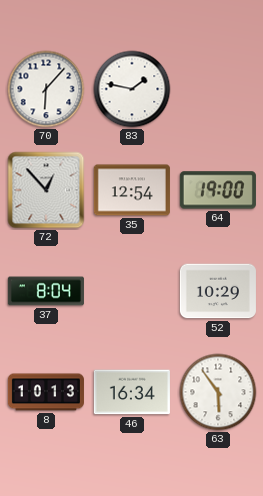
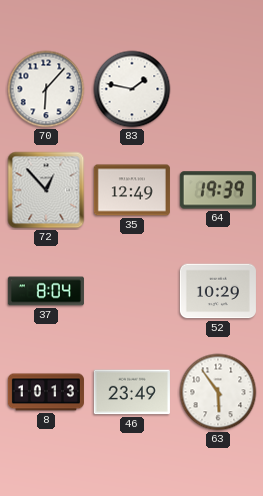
35: 12:54 -> 12:49
64: 19:00 -> 19:39
46: 16:34 -> 23:49
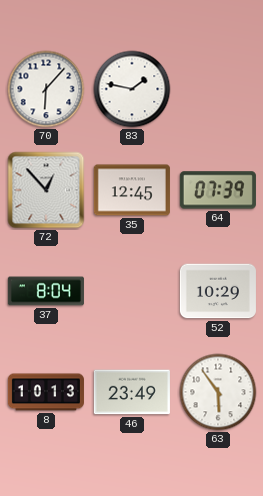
35: 12:49 -> 12:45
64: 19:39 -> 07:39
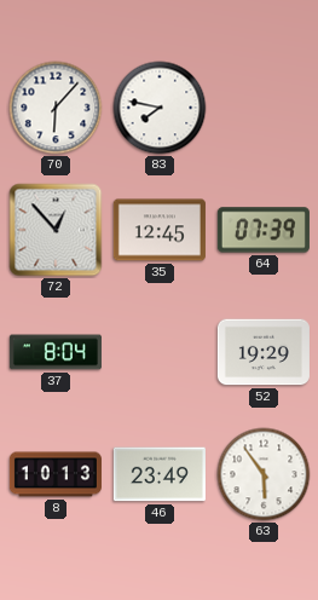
83: 1:47 -> 7:47
52: 10:29 -> 19:29
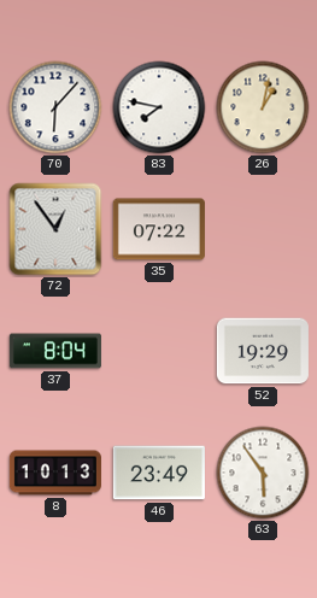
26: none -> 1:02
72: 12:53 -> 12:54
35: 12:45 -> 07:22
64: 07:39 -> none
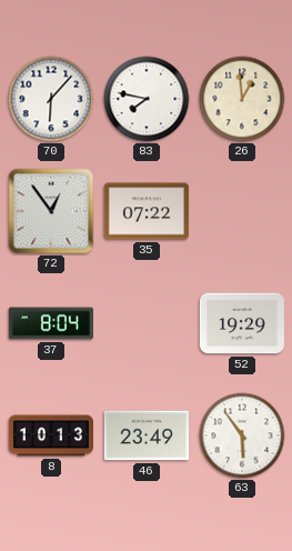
26: 1:02 -> 12:59
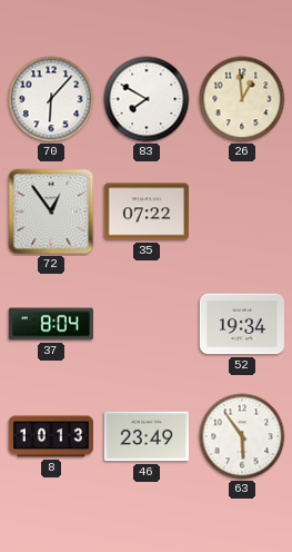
83: 7:47 -> 7:50
52: 19:29 -> 19:34
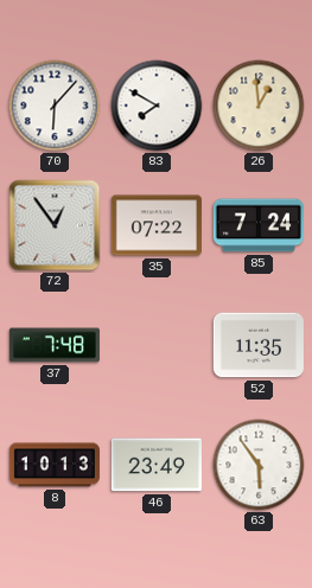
85: none -> 7:24
37: 8:04 -> 7:48
52: 19:34 -> 11:35
